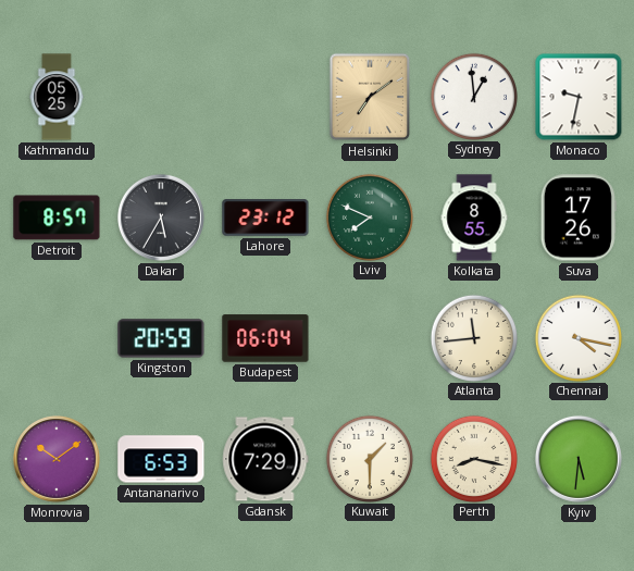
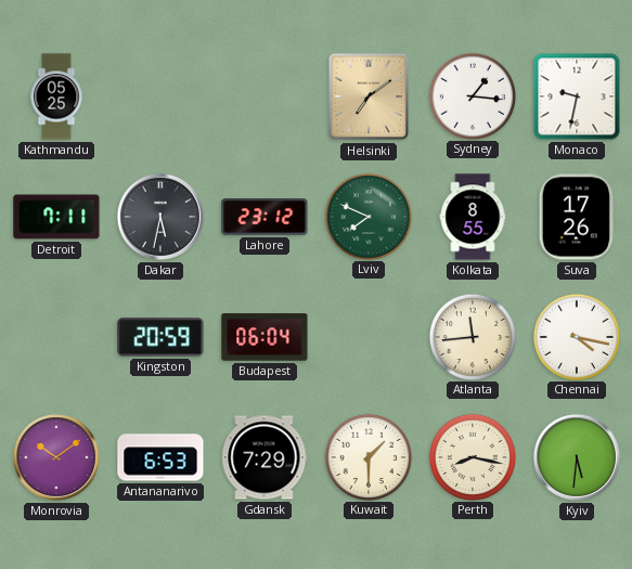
Sydney: 12:59 -> 1:16
Detroit: 8:57 -> 7:11
Dakar: 5:35 -> 5:32
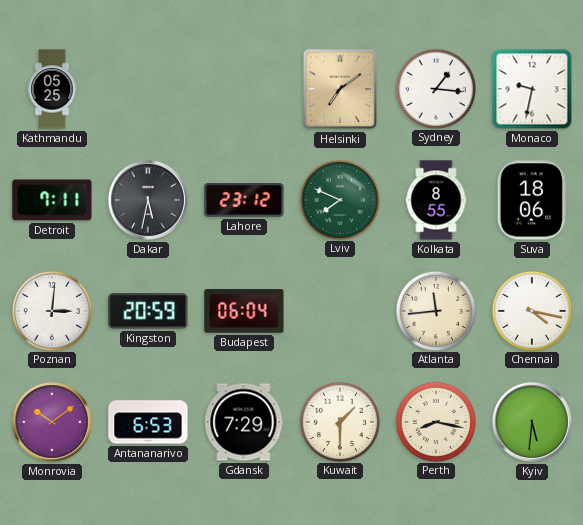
Suva: 17:26 -> 18:06
Poznan: none -> 3:01
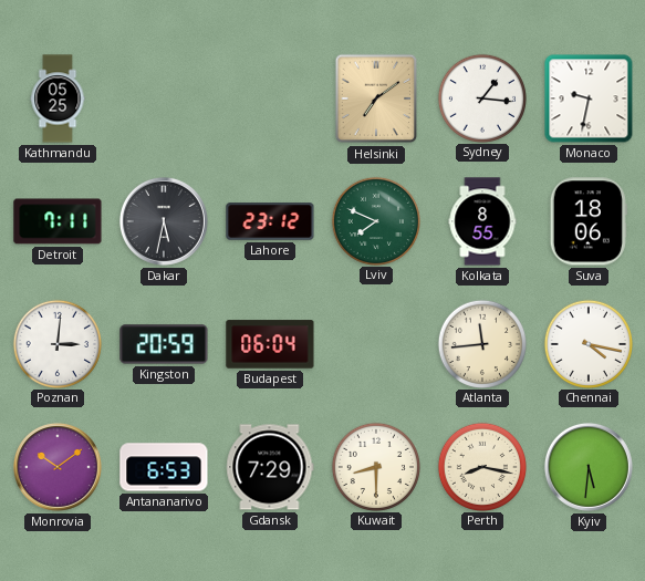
Kuwait: 1:30 -> 8:30
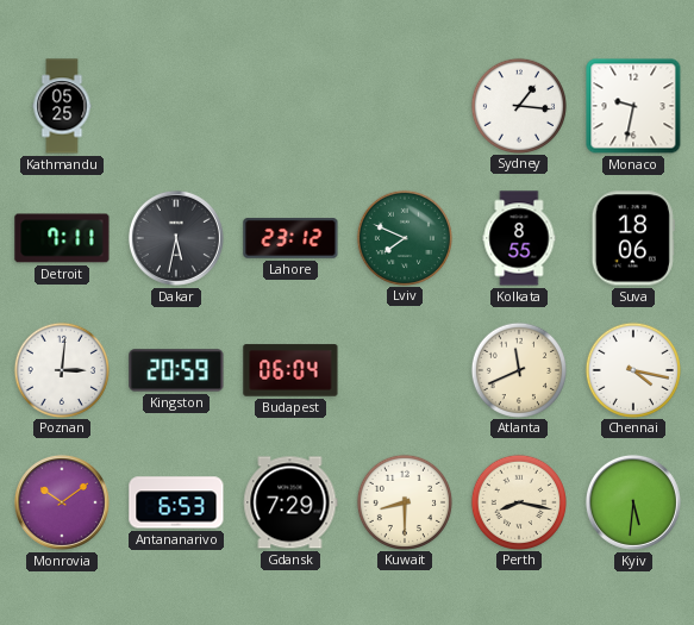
Helsinki: 7:09 -> none
Atlanta: 11:44 -> 11:41
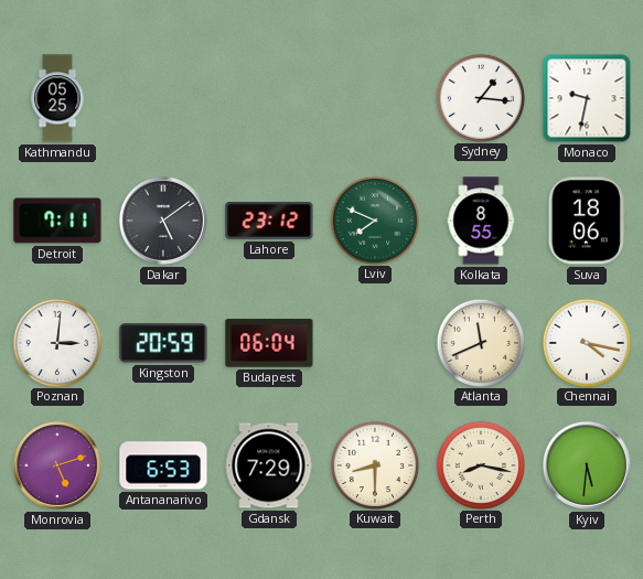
Dakar: 5:32 -> 5:09
Monrovia: 10:09 -> 5:12
